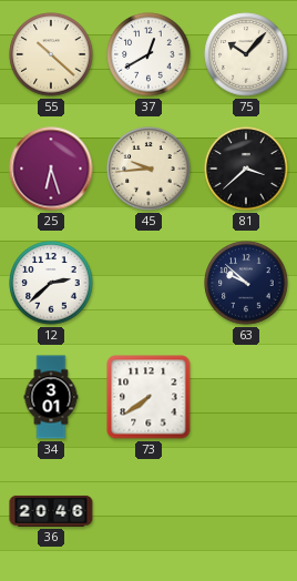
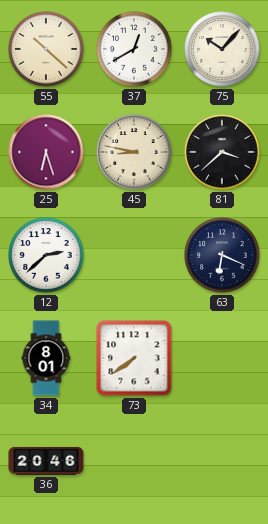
45: 9:44 -> 8:47
63: 9:52 -> 6:19
34: 3:01 -> 8:01
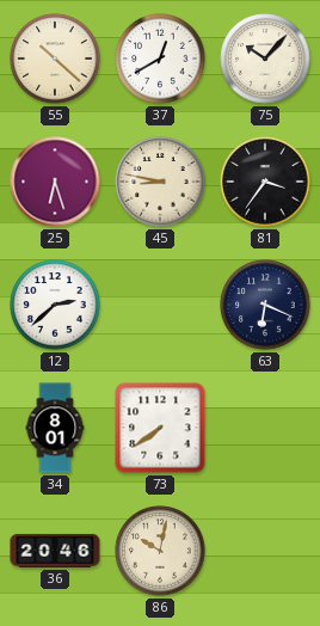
81: 3:38 -> 3:36
86: none -> 10:02
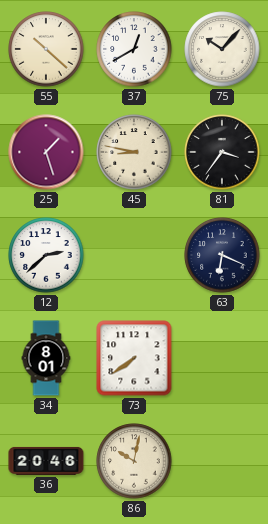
25: 6:27 -> 1:27
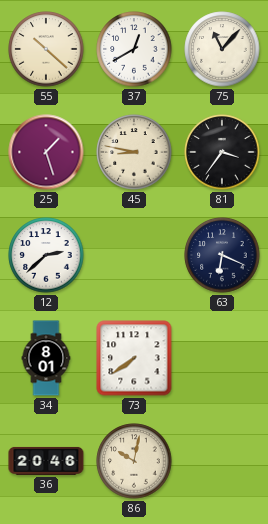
75: 10:07 -> 11:07
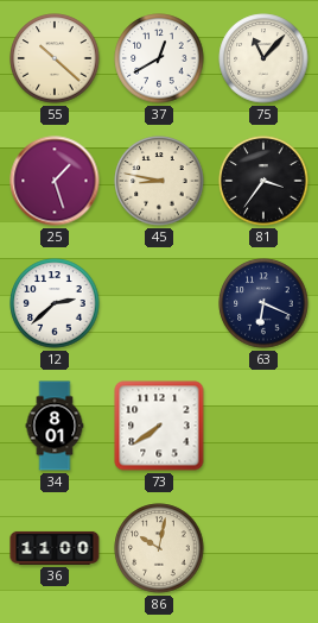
36: 20:46 -> 11:00
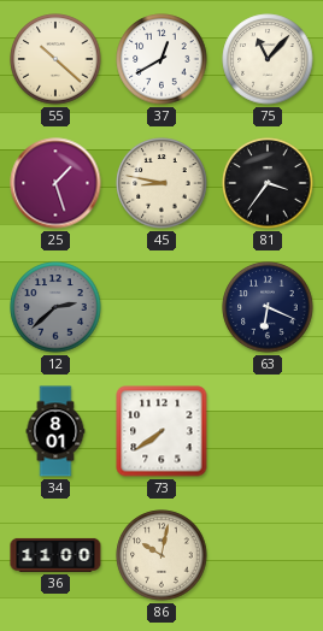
12 dial: white -> grey
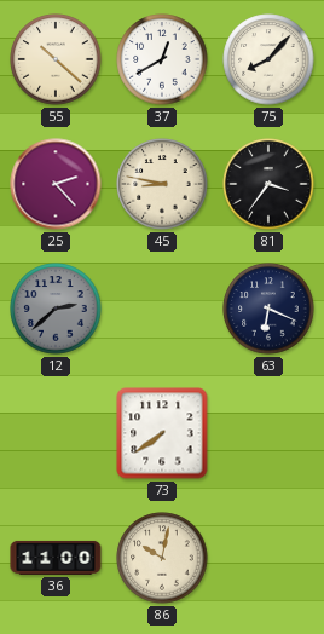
75: 11:07 -> 8:07
25: 1:27 -> 2:23
34: 8:01 -> none
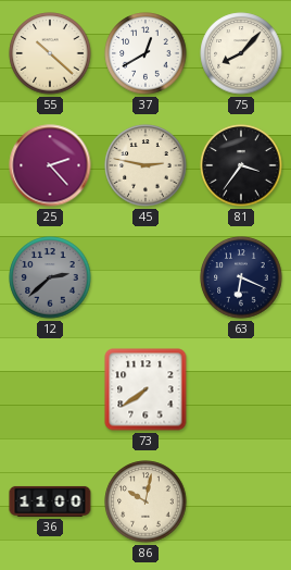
45: 8:47 -> 2:47
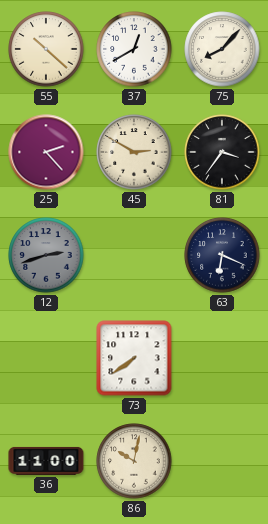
45: 2:47 -> 2:50
12: 2:38 -> 2:42
